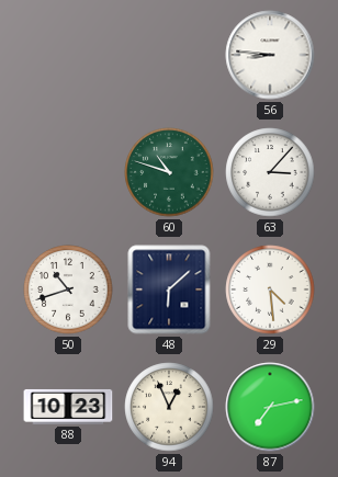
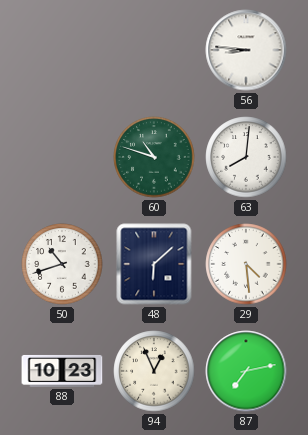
63: 3:07 -> 8:01
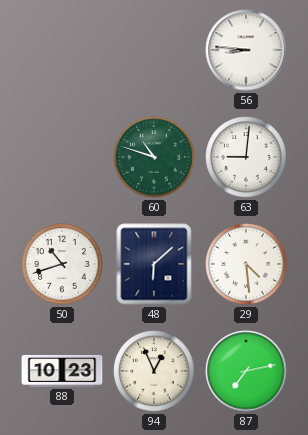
63: 8:01 -> 9:01
